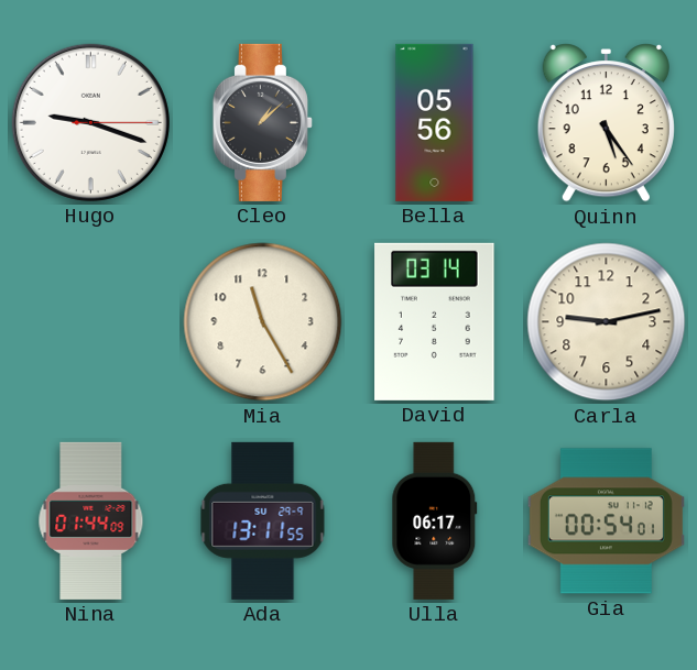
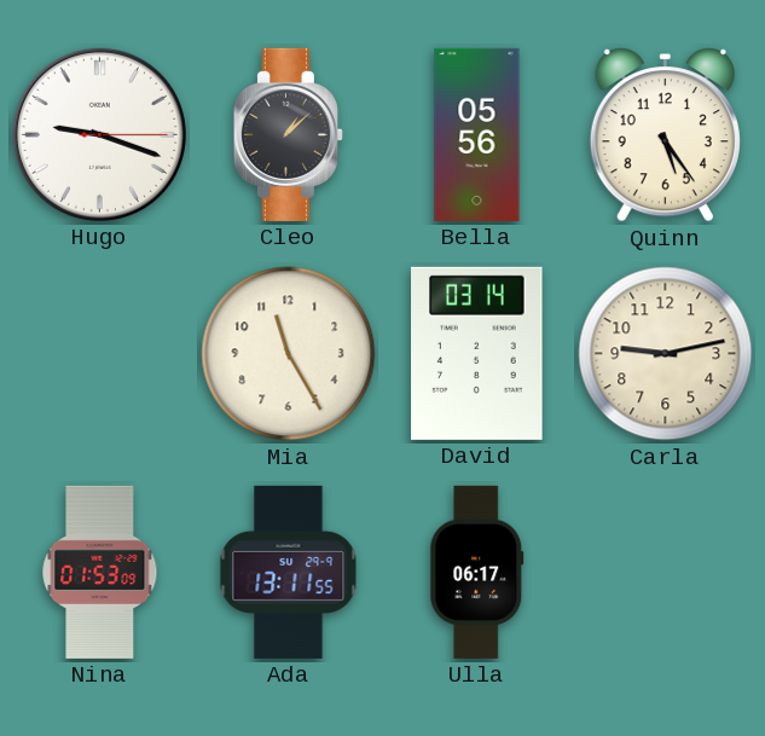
Nina: 01:44 -> 01:53
Gia: 00:54 -> none
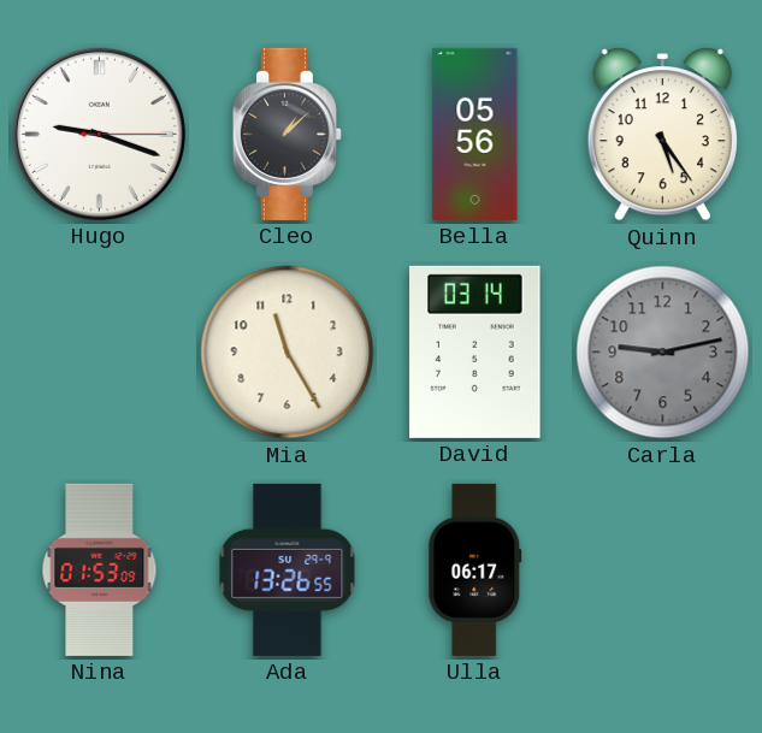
Carla dial: cream -> grey
Ada: 13:11 -> 13:26
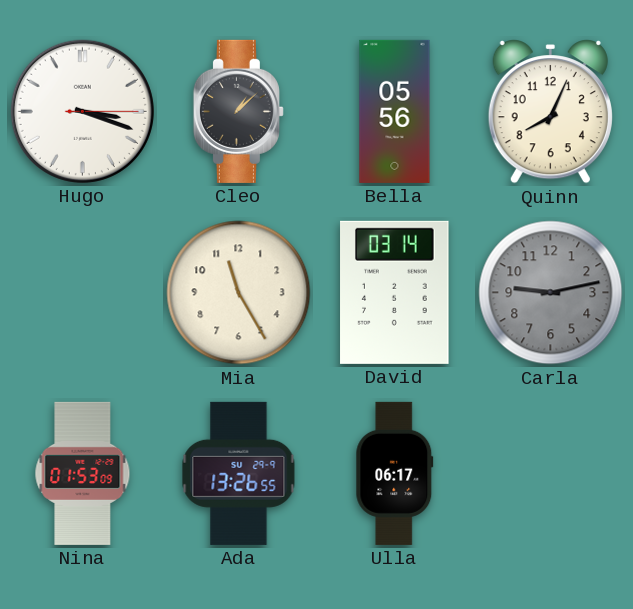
Hugo: 9:18 -> 3:18
Quinn: 5:24 -> 8:04
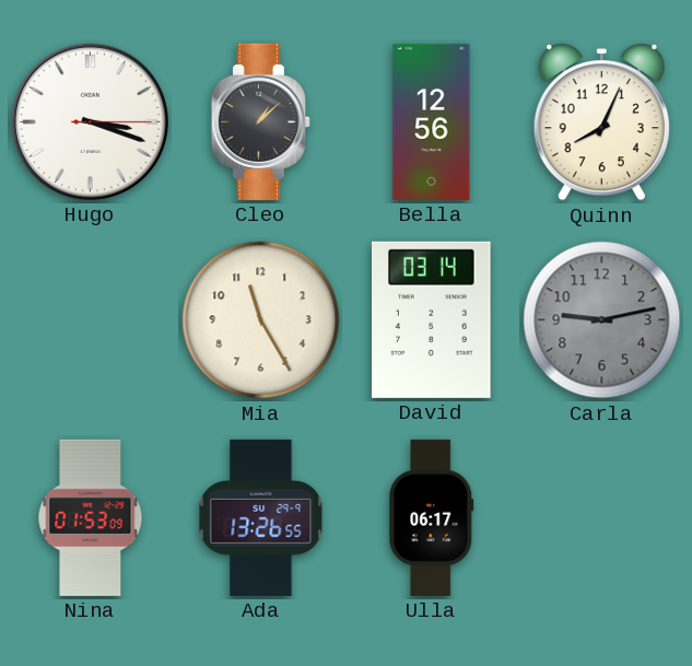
Bella: 05:56 -> 12:56
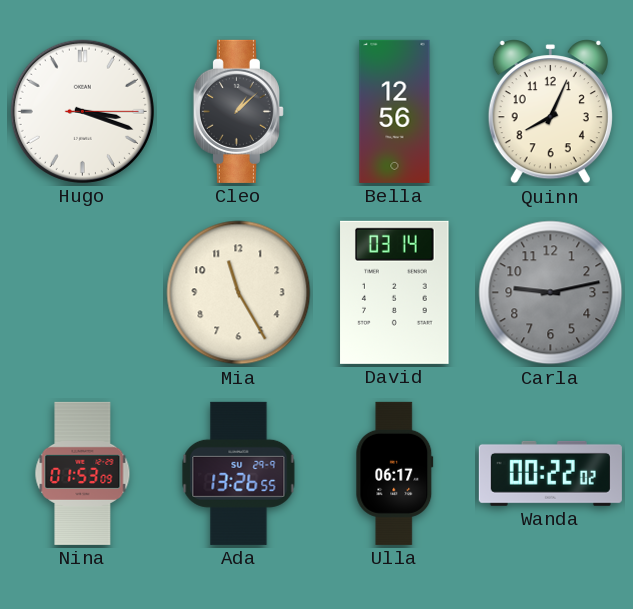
Wanda: none -> 00:22
